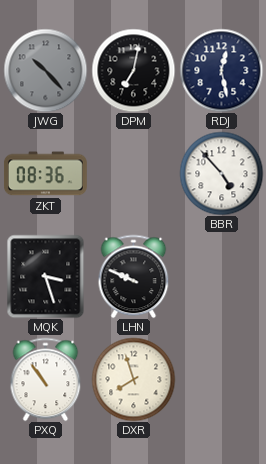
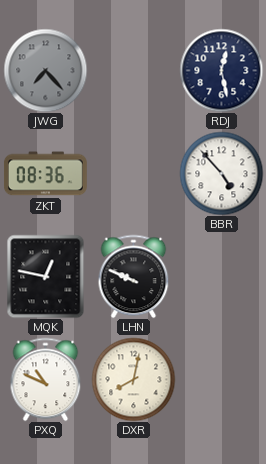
JWG: 10:23 -> 7:23
DPM: 7:02 -> none
MQK: 3:27 -> 12:47
PXQ: 10:54 -> 10:49
DXR: 7:57 -> 8:02
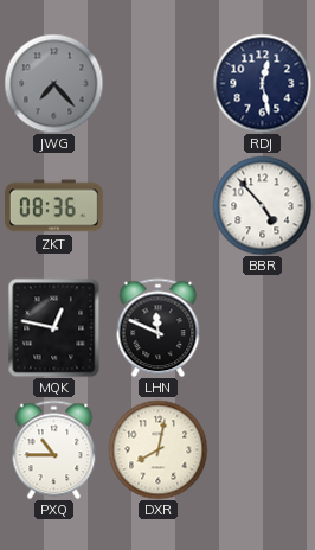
LHN: 9:49 -> 11:49
PXQ: 10:49 -> 10:45
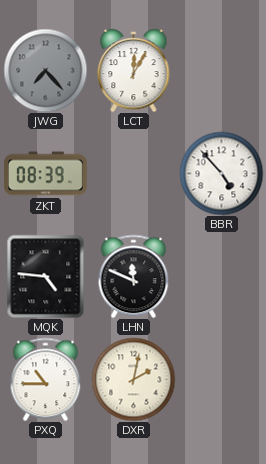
LCT: none -> 12:05
RDJ: 12:28 -> none
ZKT: 08:36 -> 08:39
MQK: 12:47 -> 4:46
DXR: 8:02 -> 2:02
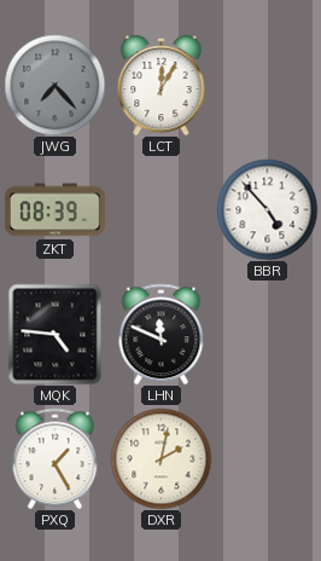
PXQ: 10:45 -> 1:25
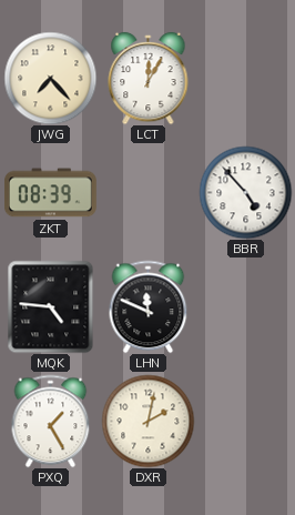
JWG dial: grey -> cream
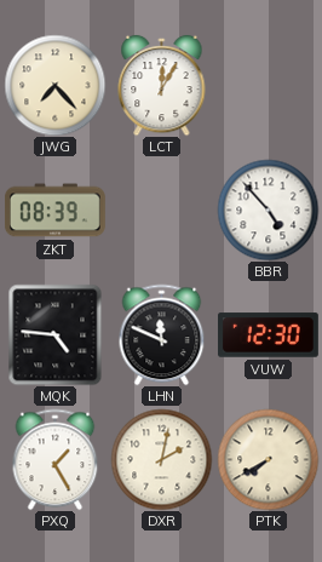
VUW: none -> 12:30
PTK: none -> 7:40
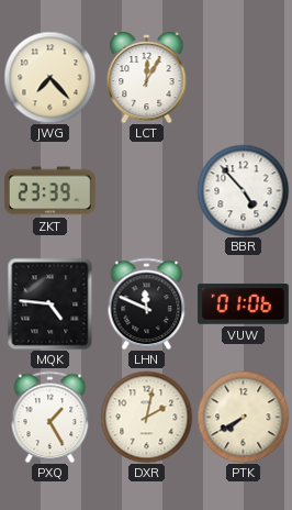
ZKT: 08:39 -> 23:39
VUW: 12:30 -> 01:06
